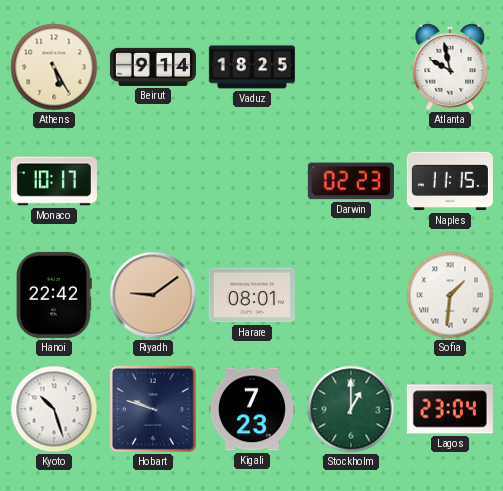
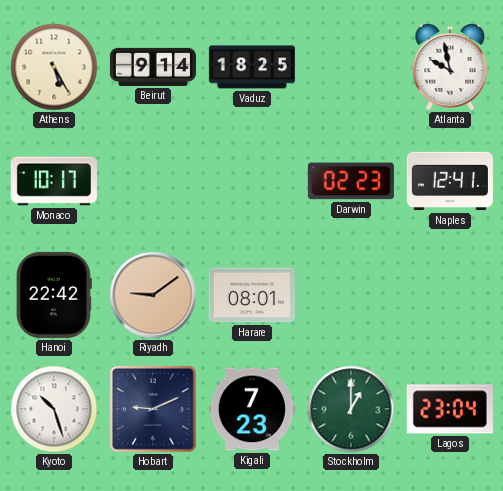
Naples: 11:15 -> 12:41
Sofia: 1:31 -> none
Hobart: 9:48 -> 9:11
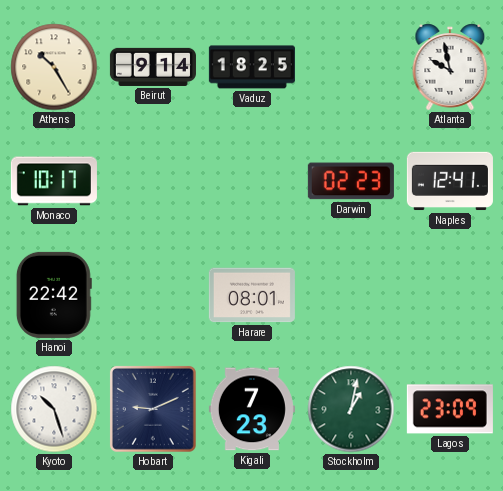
Athens: 5:25 -> 10:25
Riyadh: 9:09 -> none
Stockholm: 1:00 -> 1:02
Lagos: 23:04 -> 23:09
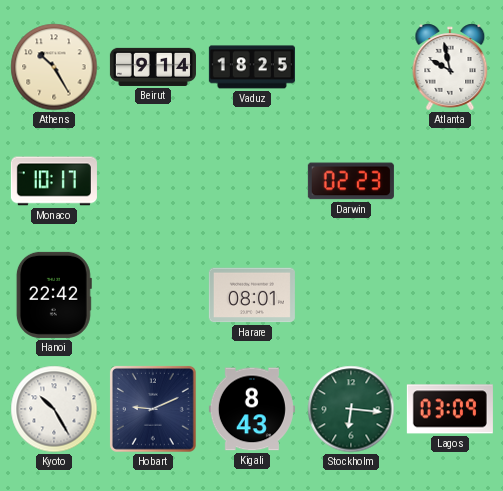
Naples: 12:41 -> none
Kyoto: 10:27 -> 10:25
Kigali: 7:23 -> 8:43
Stockholm: 1:02 -> 6:16
Lagos: 23:09 -> 03:09
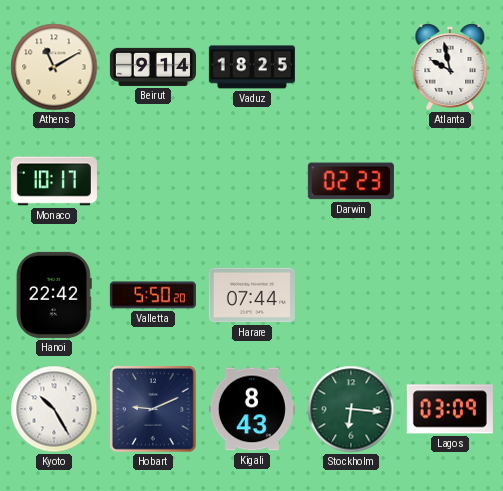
Athens: 10:25 -> 11:10
Valletta: none -> 5:50
Harare: 08:01 -> 07:44
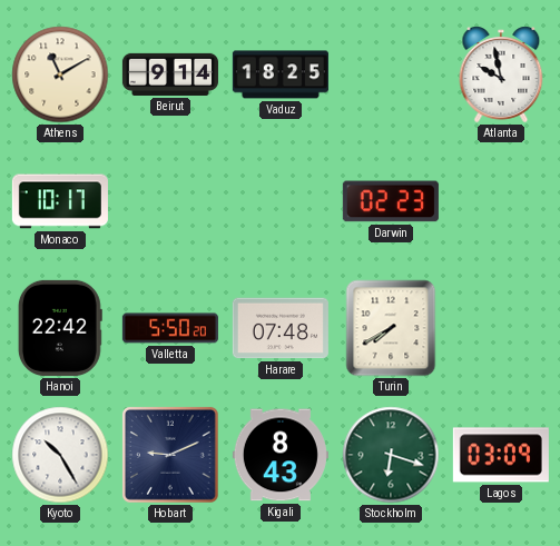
Harare: 07:44 -> 07:48
Turin: none -> 7:40
Stockholm: 6:16 -> 6:18
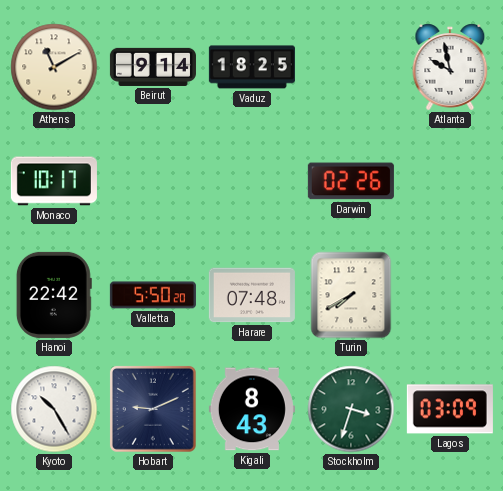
Darwin: 02:23 -> 02:26
Stockholm: 6:18 -> 3:33
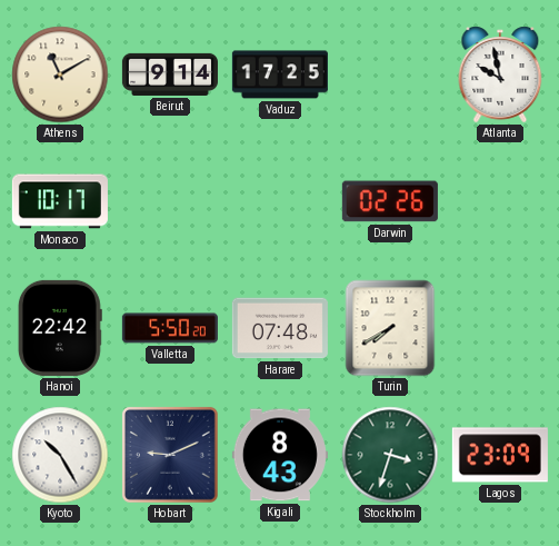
Vaduz: 18:25 -> 17:25
Lagos: 03:09 -> 23:09
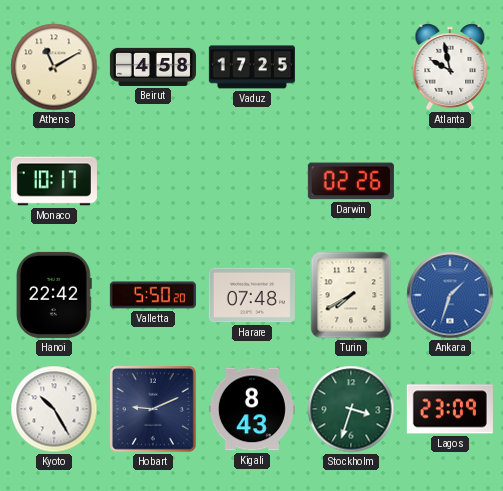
Beirut: 9:14 -> 4:58
Ankara: none -> 1:33
